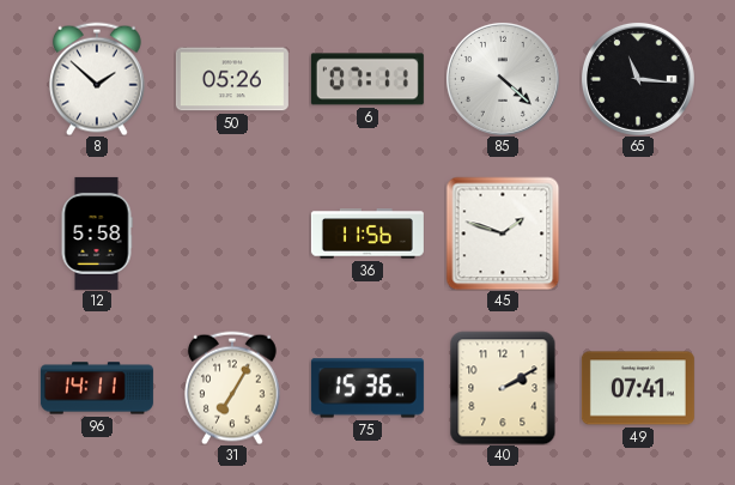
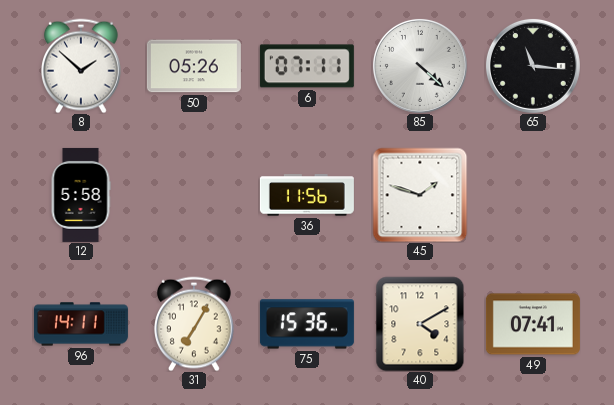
40: 2:10 -> 4:10
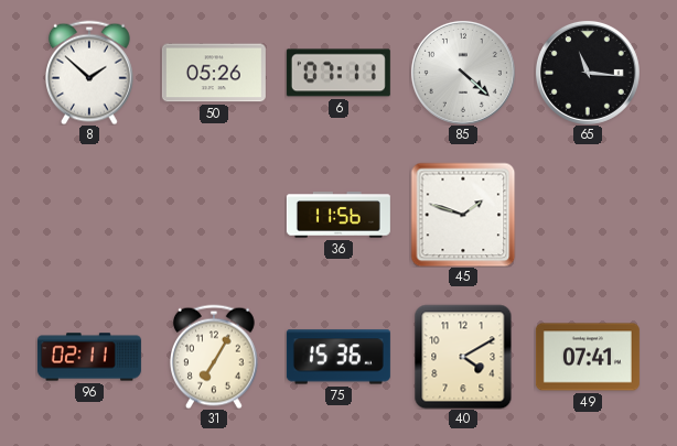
12: 5:58 -> none
96: 14:11 -> 02:11
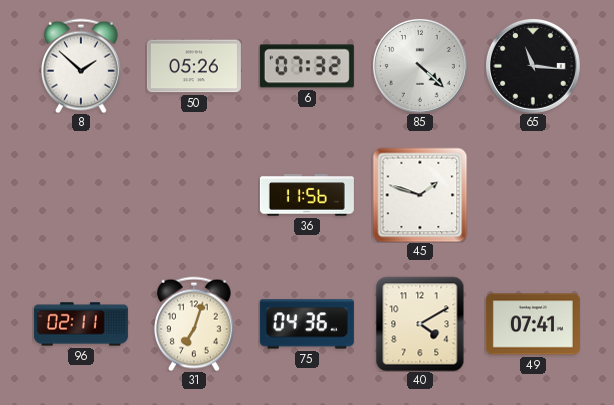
6: 07:11 -> 07:32
31: 7:05 -> 7:03
75: 15:36 -> 04:36
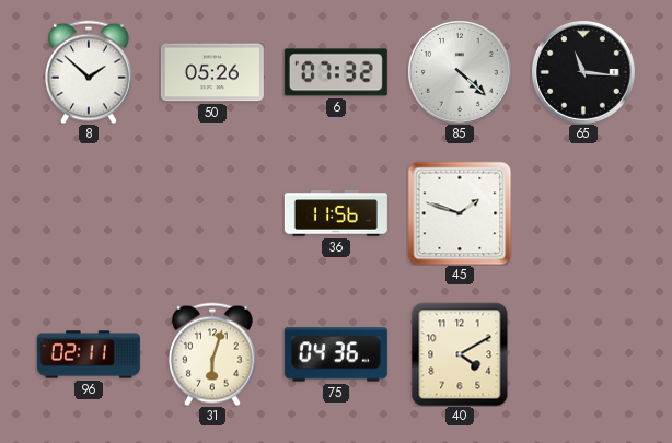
31: 7:03 -> 6:03
49: 07:41 -> none
